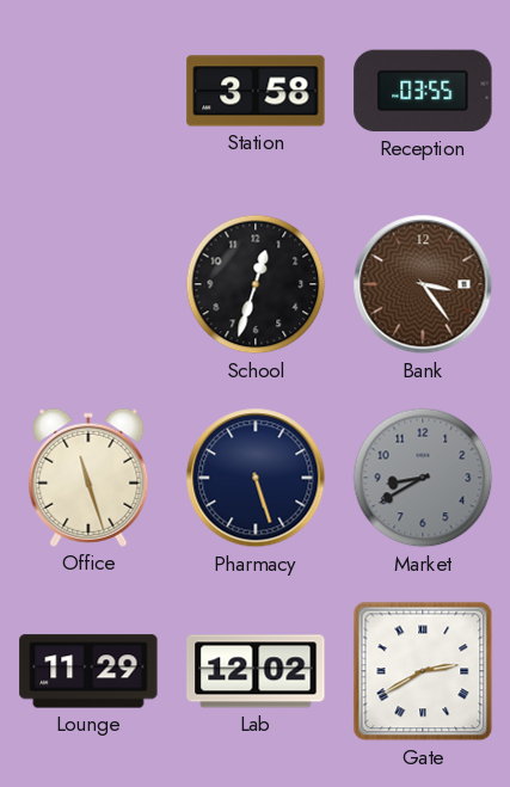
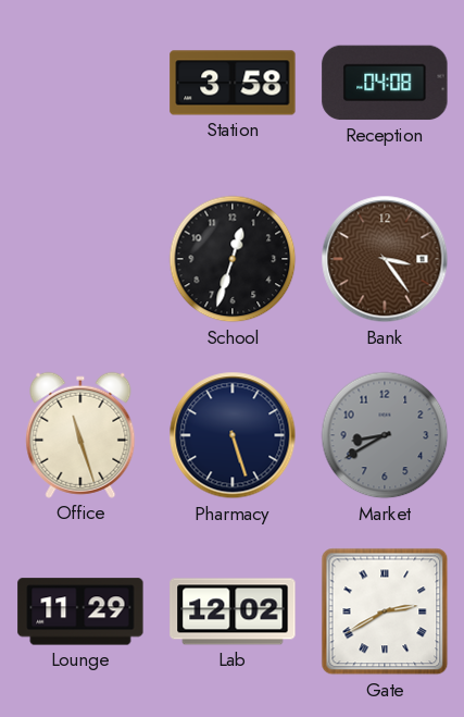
Reception: 03:55 -> 04:08
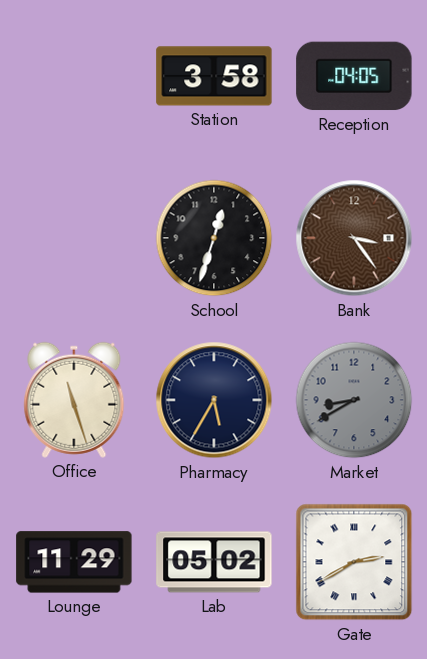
Reception: 04:08 -> 04:05
Pharmacy: 5:27 -> 5:35
Lab: 12:02 -> 05:02
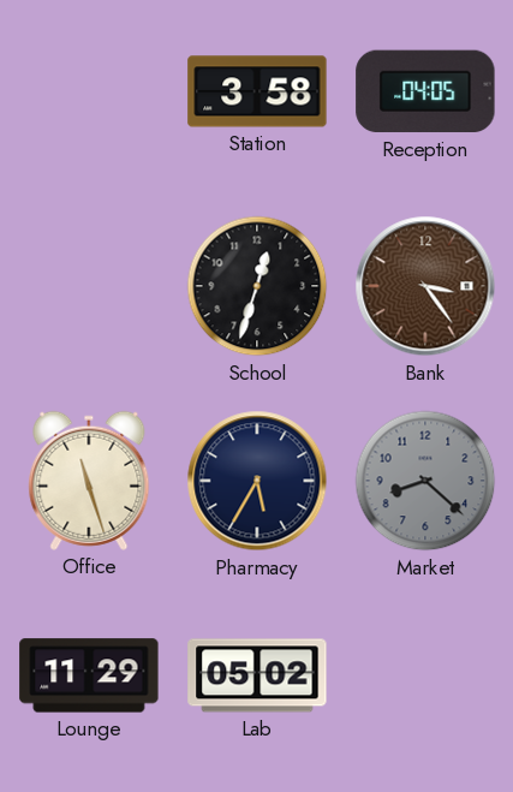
Market: 8:40 -> 8:22
Gate: 2:40 -> none
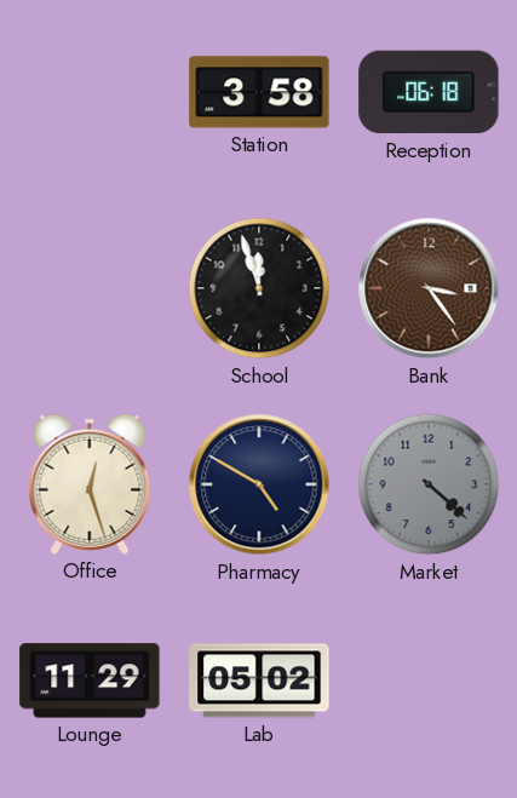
Reception: 04:05 -> 06:18
School: 12:33 -> 11:57
Office: 11:27 -> 12:27
Pharmacy: 5:35 -> 4:50
Market: 8:22 -> 4:22
